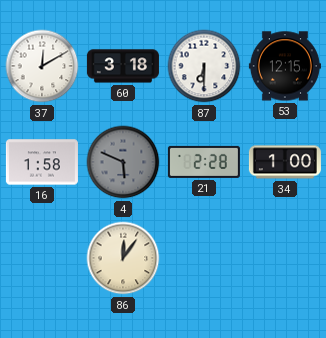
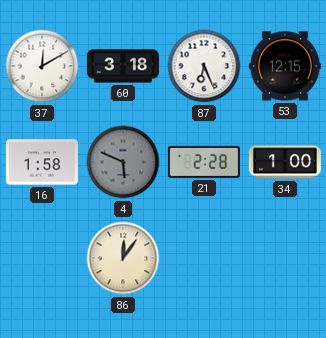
87: 6:30 -> 6:26
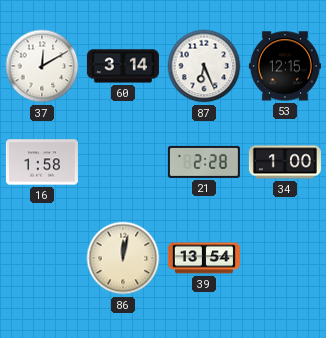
60: 3:18 -> 3:14
4: 5:49 -> none
86: 12:06 -> 12:02
39: none -> 13:54
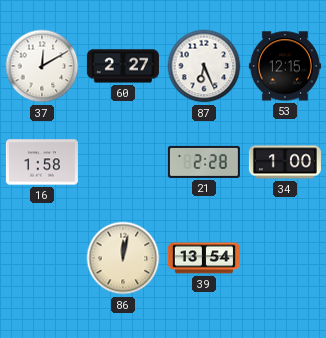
60: 3:14 -> 2:27
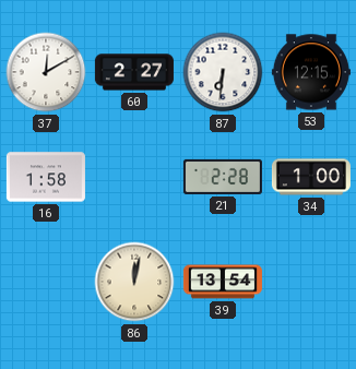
87: 6:26 -> 6:31
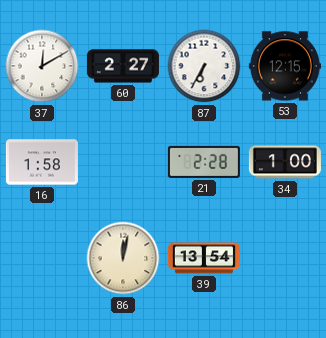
87: 6:31 -> 6:35
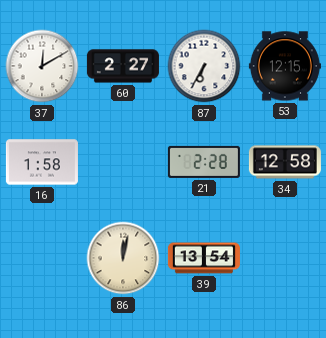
34: 1:00 -> 12:58
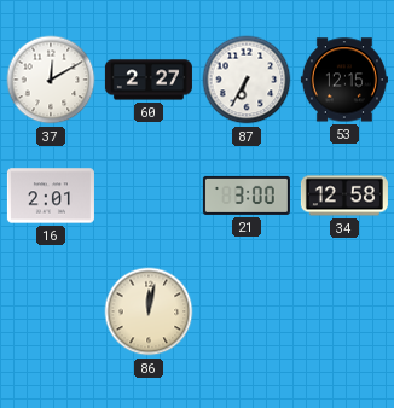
16: 1:58 -> 2:01
21: 2:28 -> 3:00
39: 13:54 -> none
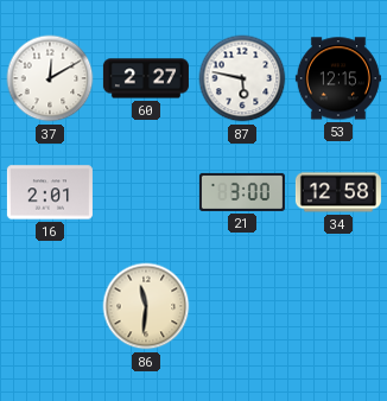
87: 6:35 -> 5:47
86: 12:02 -> 11:31
